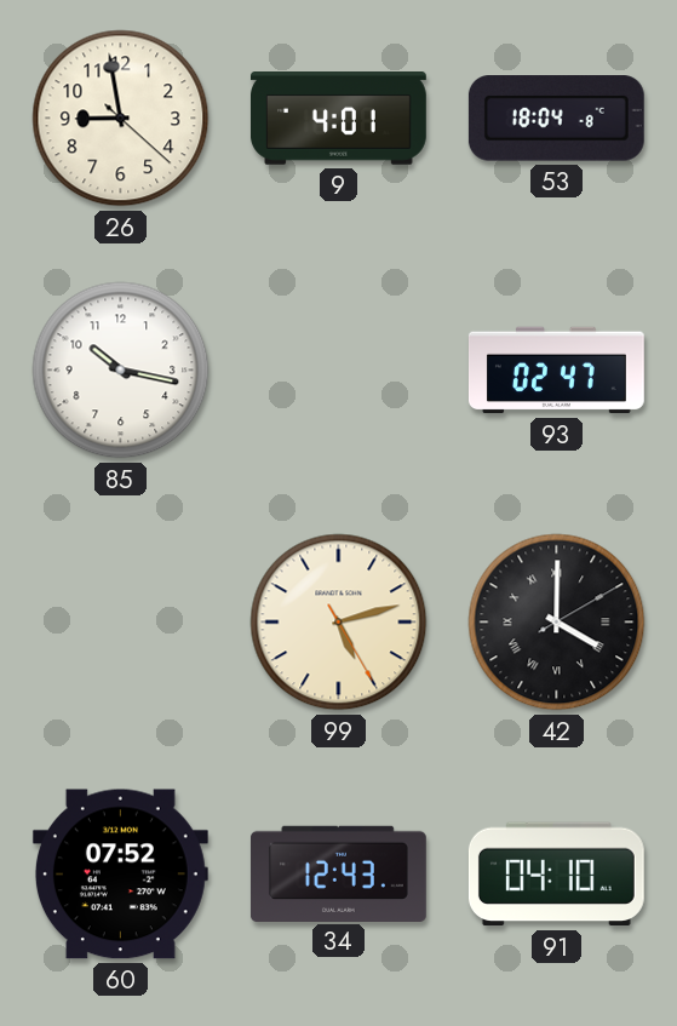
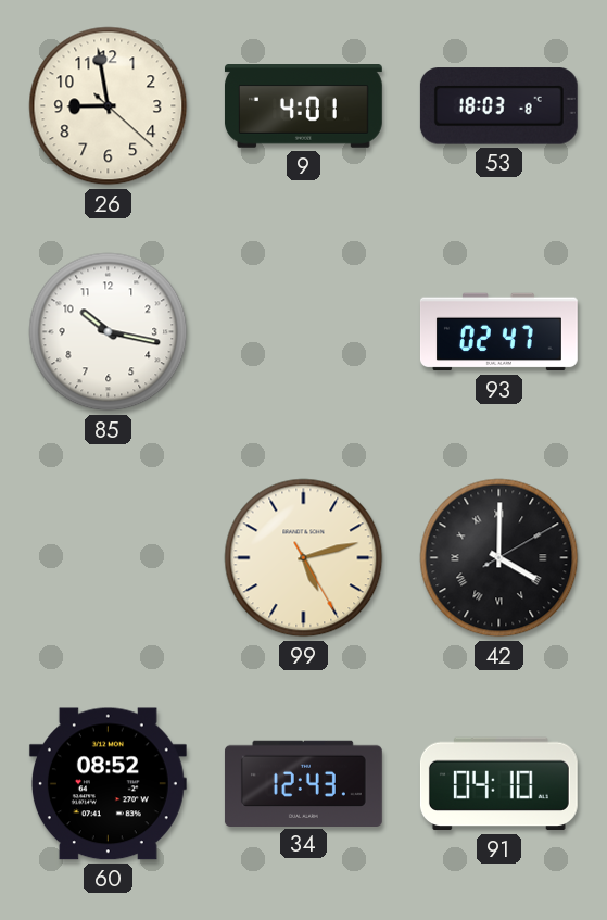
53: 18:04 -> 18:03
60: 07:52 -> 08:52
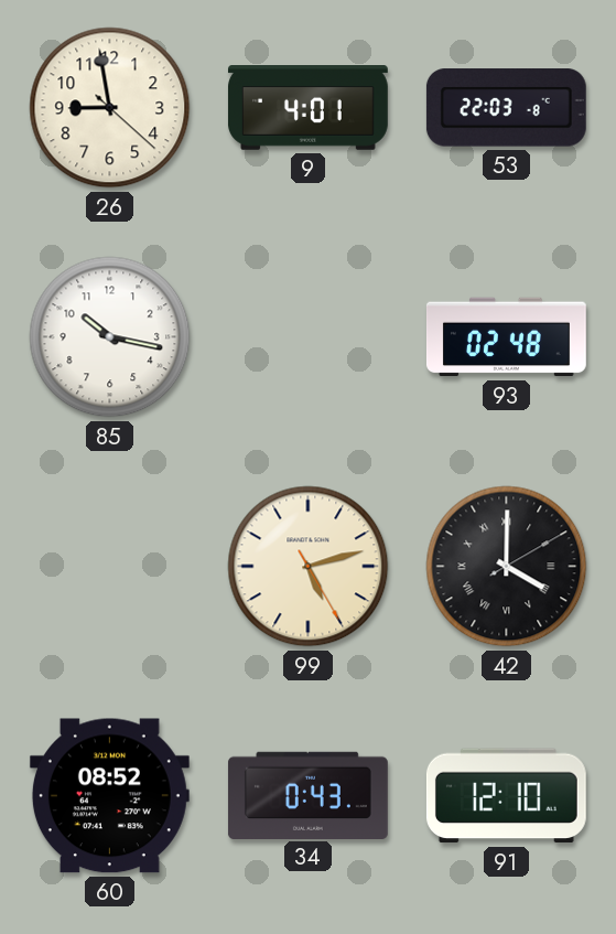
53: 18:03 -> 22:03
93: 02:47 -> 02:48
34: 12:43 -> 0:43
91: 04:10 -> 12:10
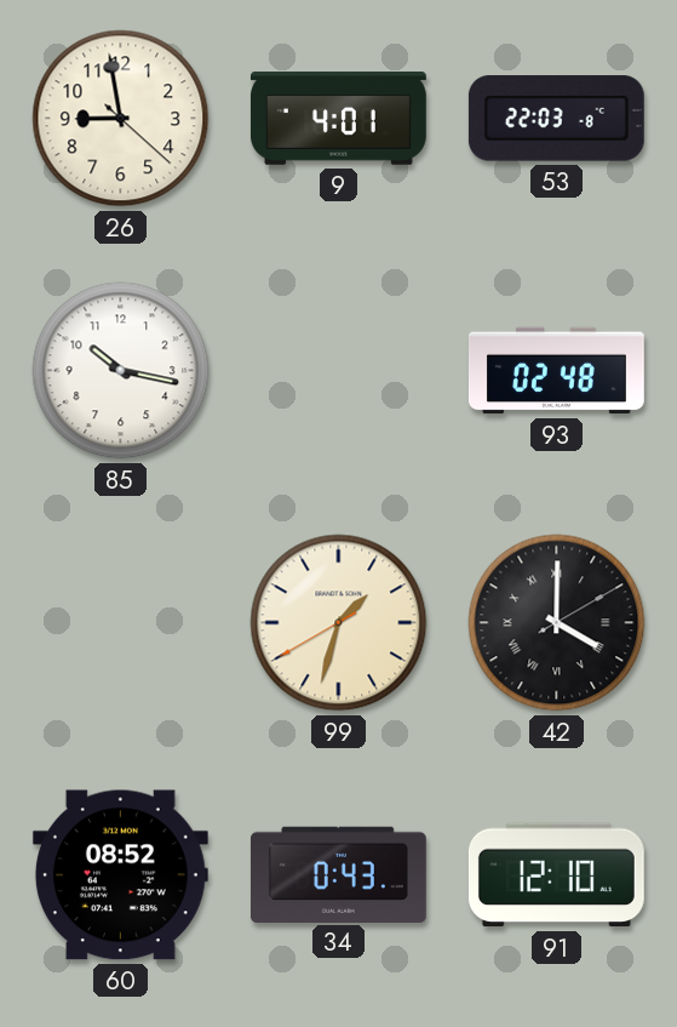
99: 5:12 -> 1:32
